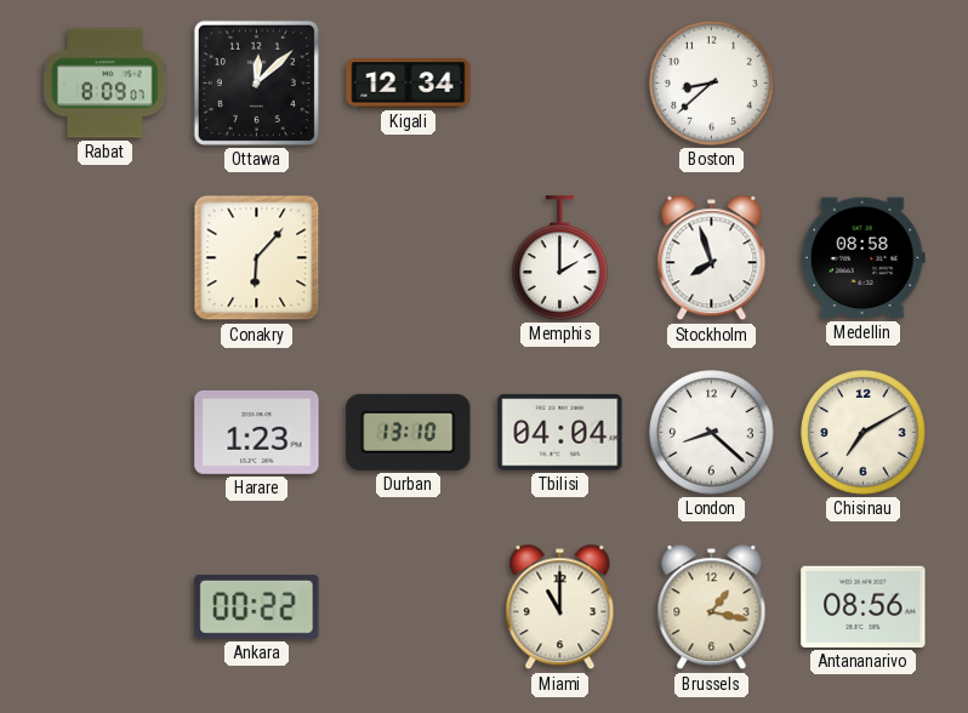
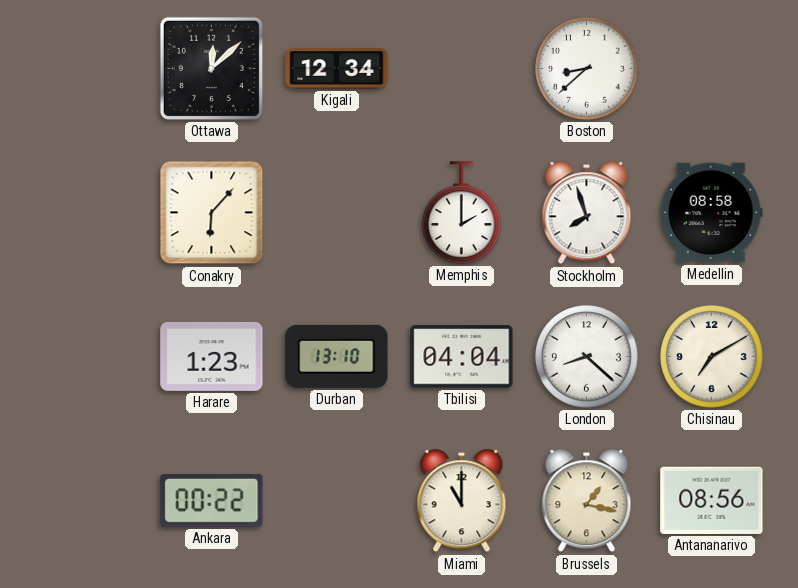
Rabat: 8:09 -> none
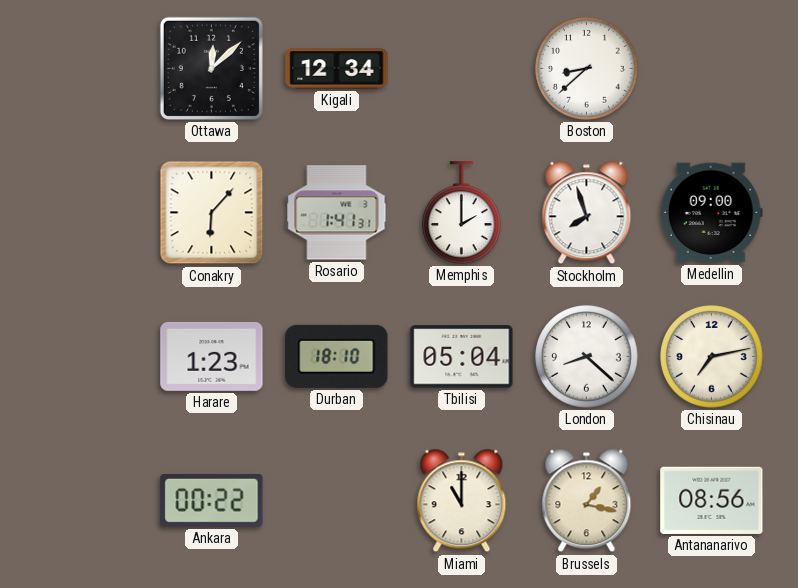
Rosario: none -> 1:41
Medellin: 08:58 -> 09:00
Durban: 13:10 -> 18:10
Tbilisi: 04:04 -> 05:04
Chisinau: 7:10 -> 7:13
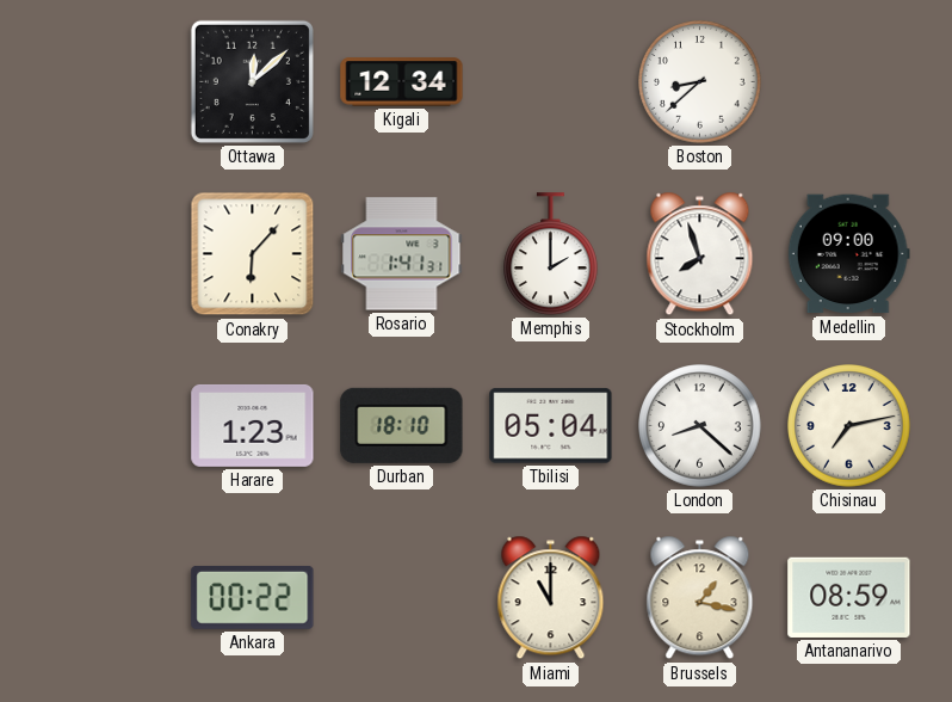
Antananarivo: 08:56 -> 08:59
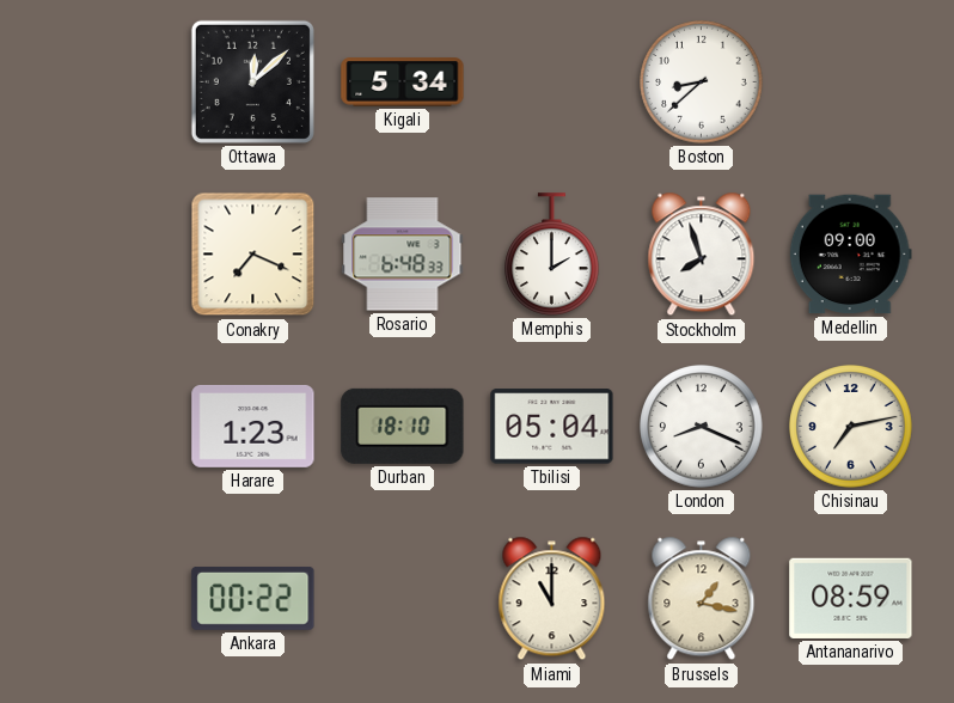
Kigali: 12:34 -> 5:34
Conakry: 6:07 -> 7:19
Rosario: 1:41 -> 6:48
London: 8:22 -> 8:19
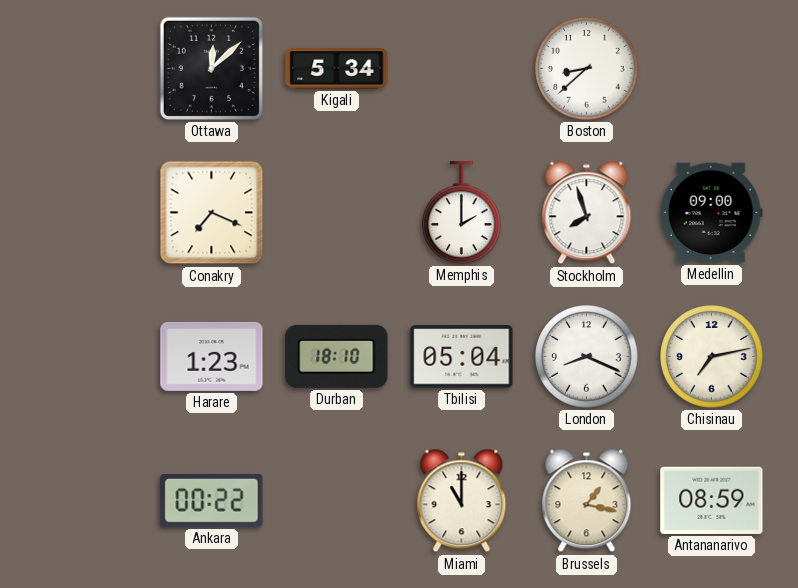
Rosario: 6:48 -> none
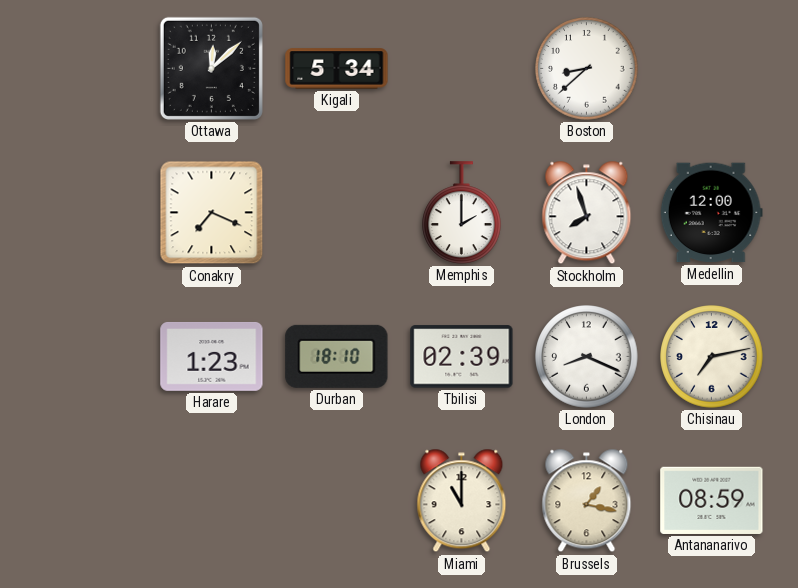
Medellin: 09:00 -> 12:00
Tbilisi: 05:04 -> 02:39
Ankara: 00:22 -> none
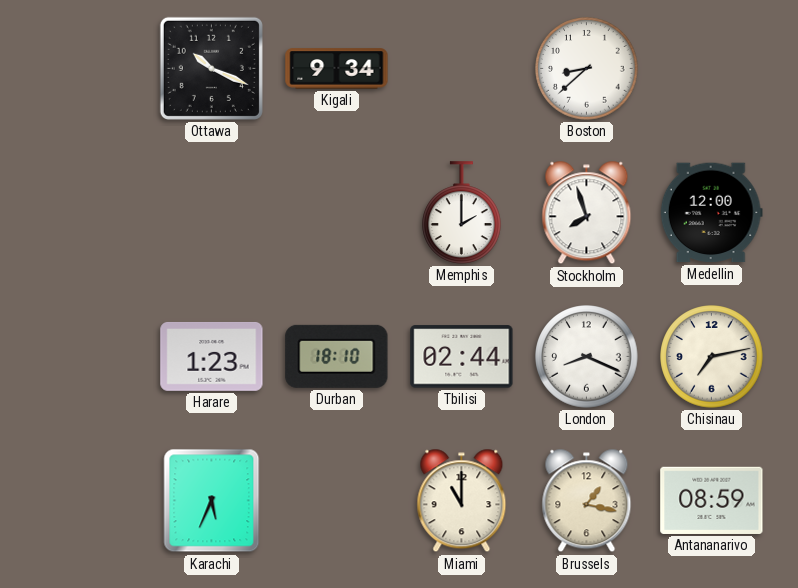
Ottawa: 12:08 -> 10:19
Kigali: 5:34 -> 9:34
Conakry: 7:19 -> none
Tbilisi: 02:39 -> 02:44
Karachi: none -> 5:34
